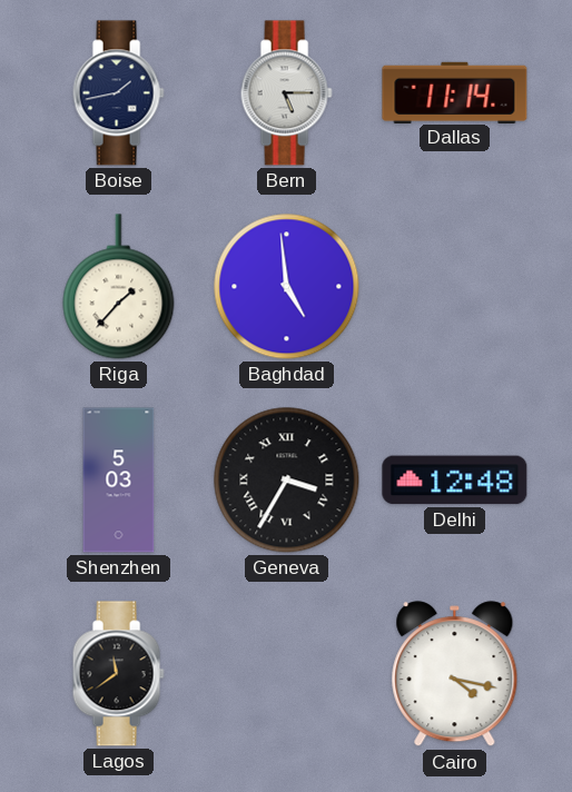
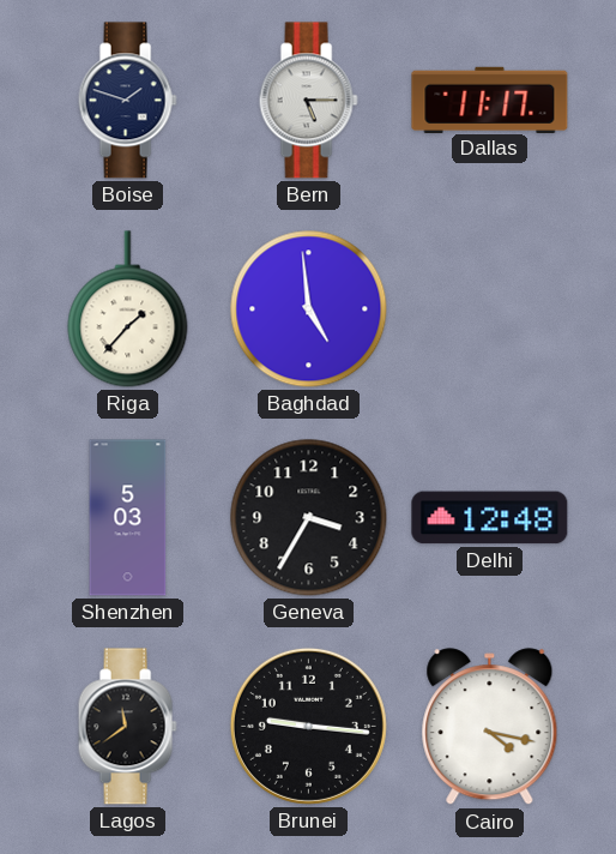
Boise: 1:43 -> 1:48
Dallas: 11:14 -> 11:17
Geneva numerals: Roman -> Arabic
Brunei: none -> 9:16
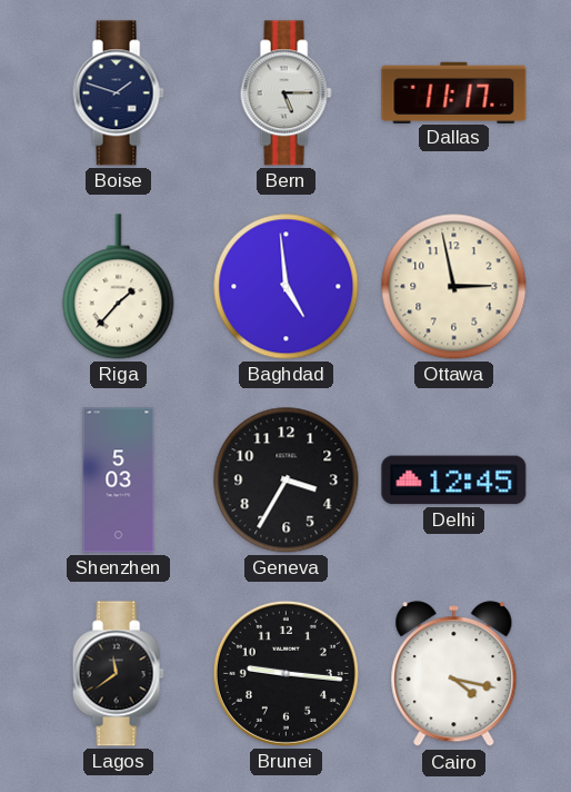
Ottawa: none -> 2:58
Delhi: 12:48 -> 12:45
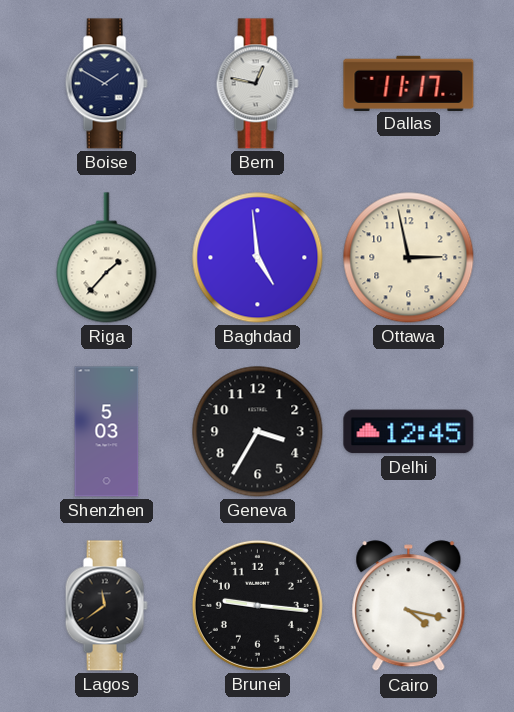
Boise: 1:48 -> 1:50
Bern: 5:15 -> 12:47
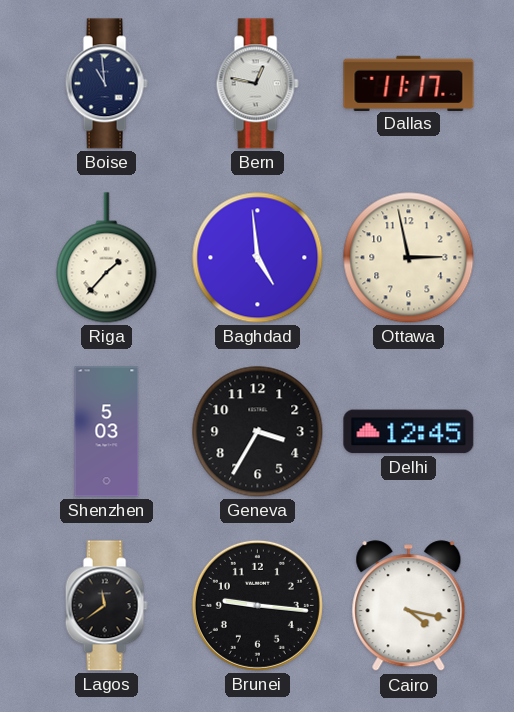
Boise: 1:50 -> 10:59
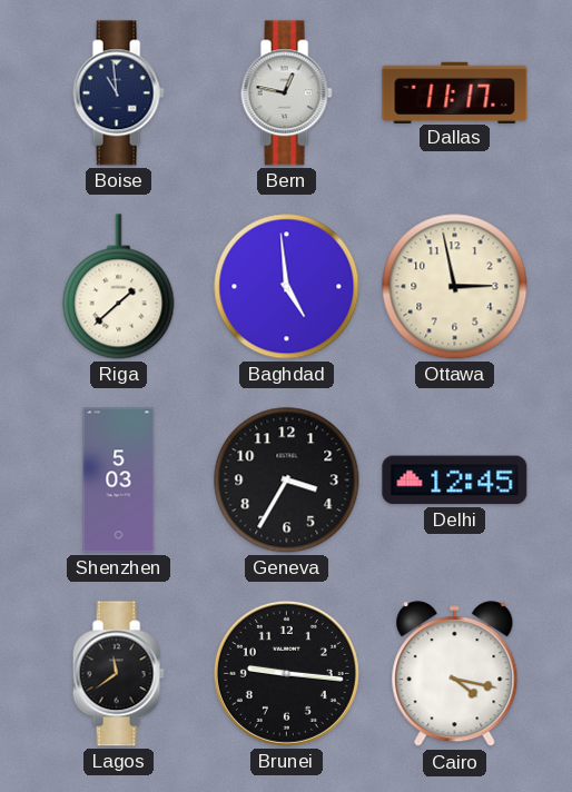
Riga: 1:37 -> 1:38
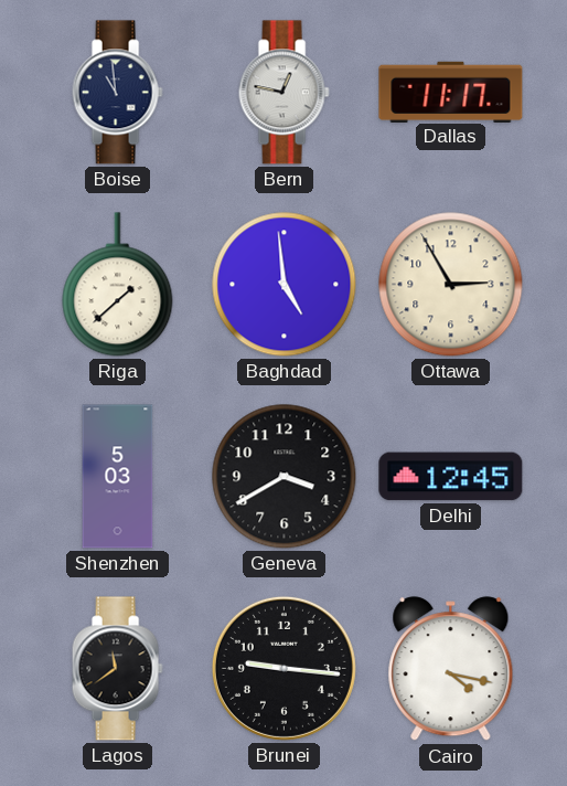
Ottawa: 2:58 -> 2:55
Geneva: 3:35 -> 3:40
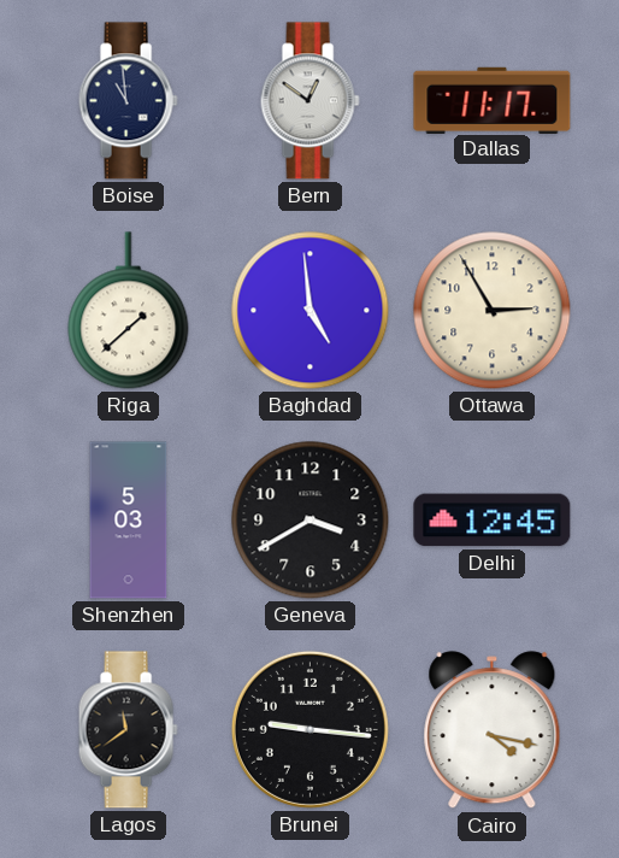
Bern: 12:47 -> 12:51
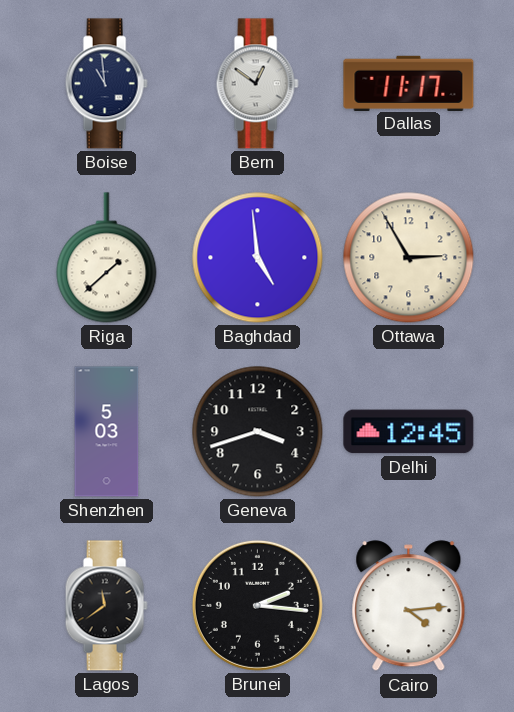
Geneva: 3:40 -> 3:42
Brunei: 9:16 -> 2:16
Cairo: 4:17 -> 4:14
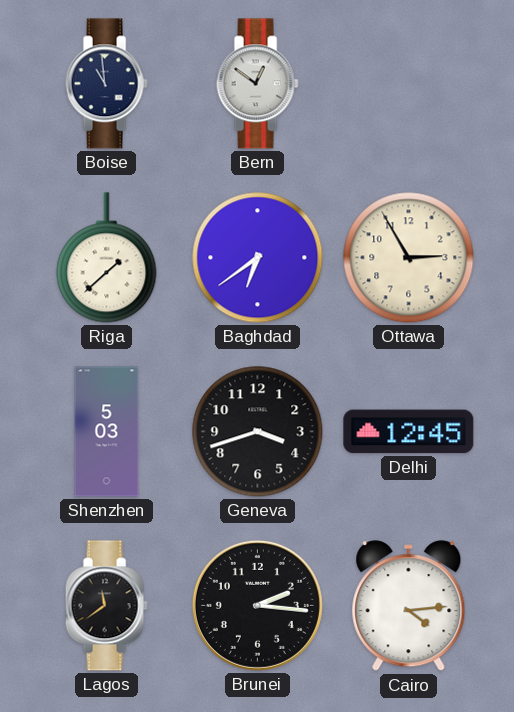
Dallas: 11:17 -> none
Baghdad: 4:59 -> 6:39
